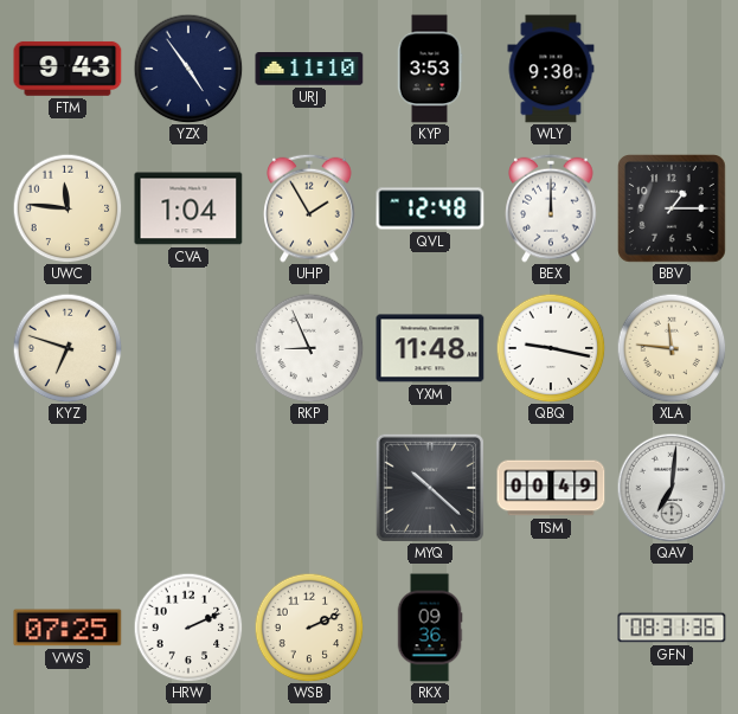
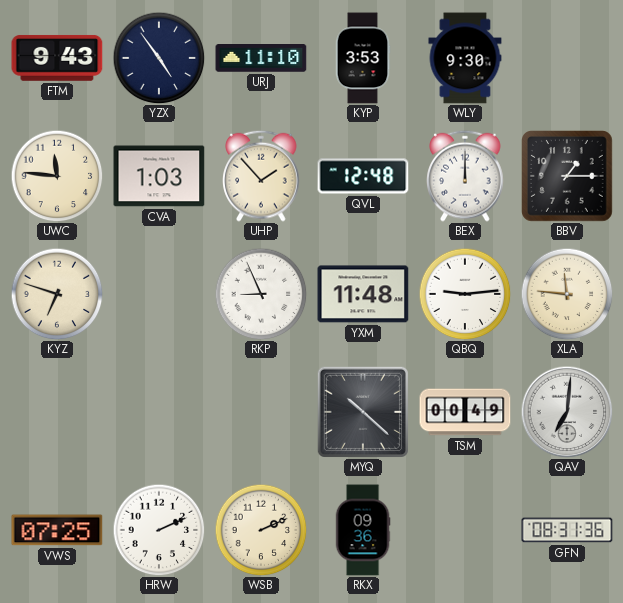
CVA: 1:04 -> 1:03
UHP: 1:55 -> 1:53
QBQ: 9:17 -> 9:14
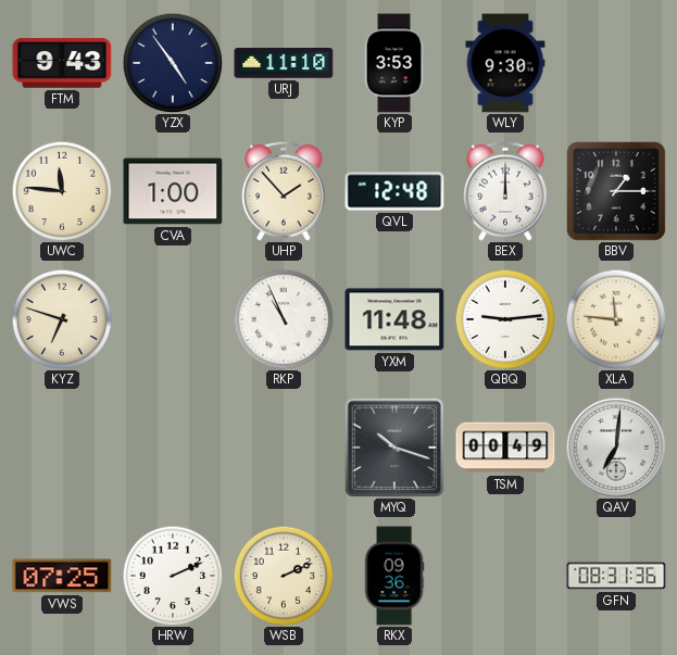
CVA: 1:03 -> 1:00
RKP: 8:56 -> 10:56
MYQ: 10:22 -> 10:18
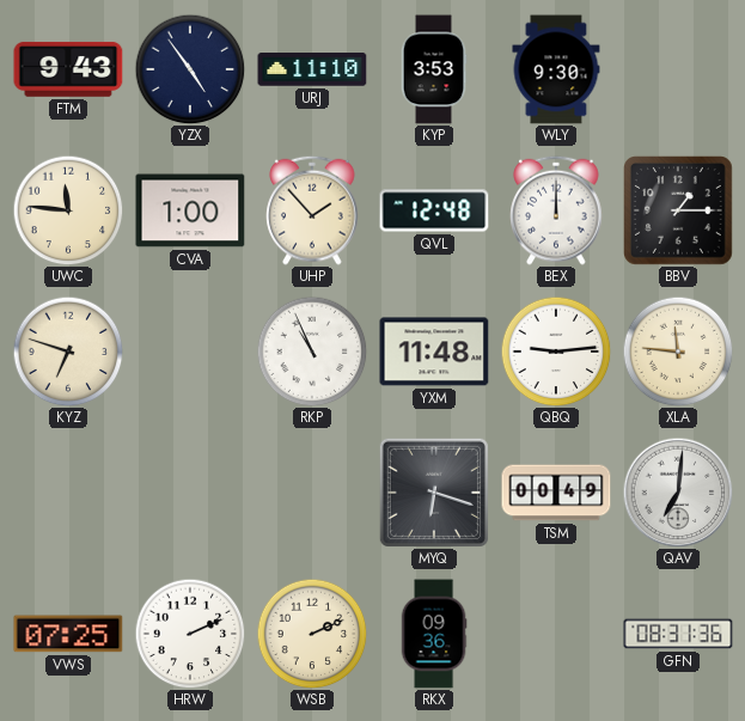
MYQ: 10:18 -> 6:18
